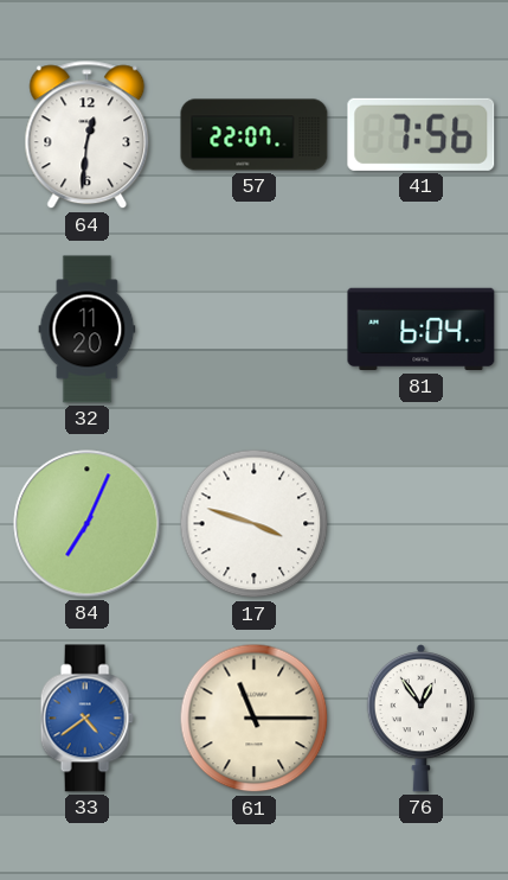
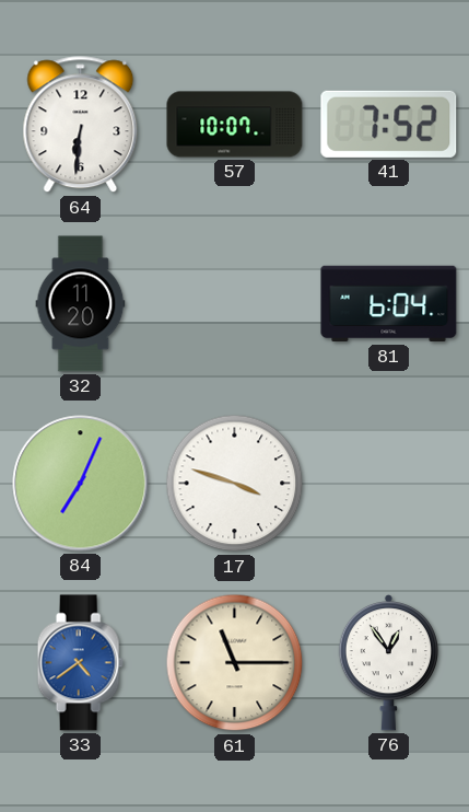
64: 12:31 -> 6:31
57: 22:07 -> 10:07
41: 7:56 -> 7:52
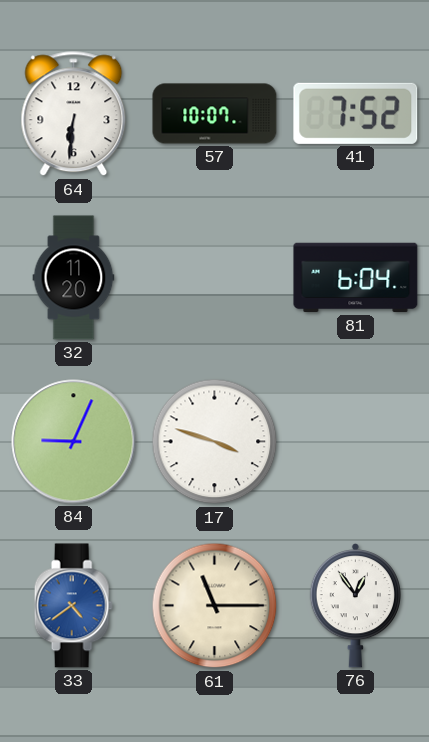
84: 7:04 -> 9:04
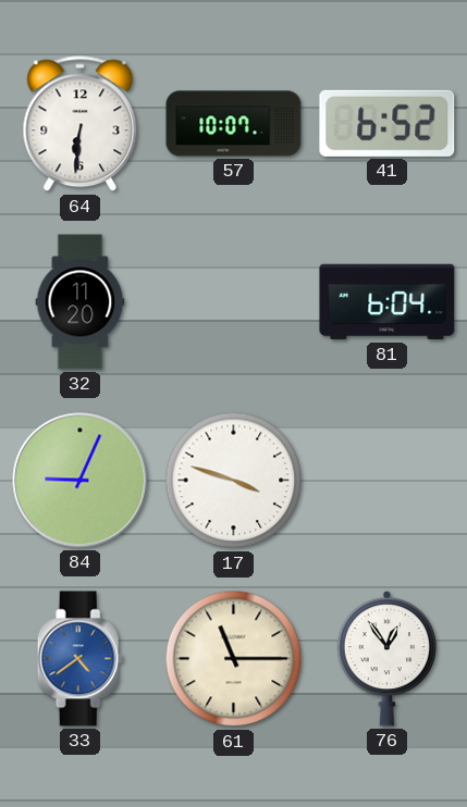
41: 7:52 -> 6:52
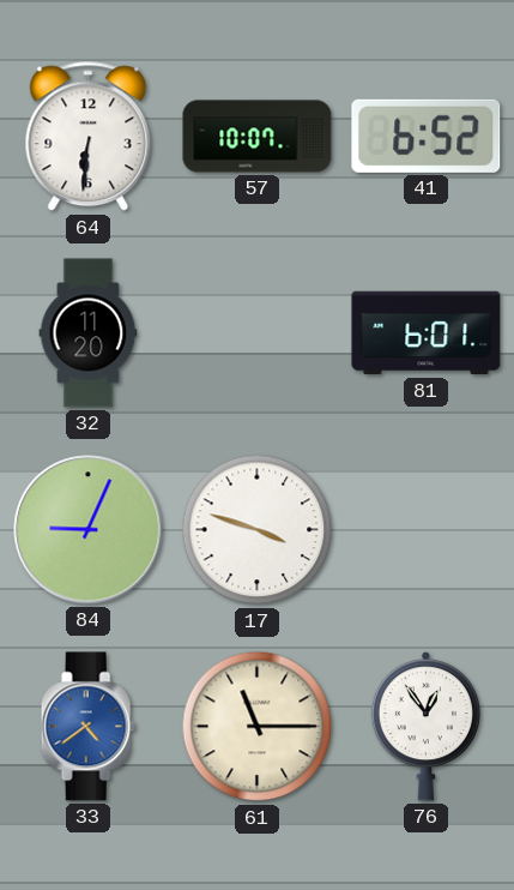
81: 6:04 -> 6:01
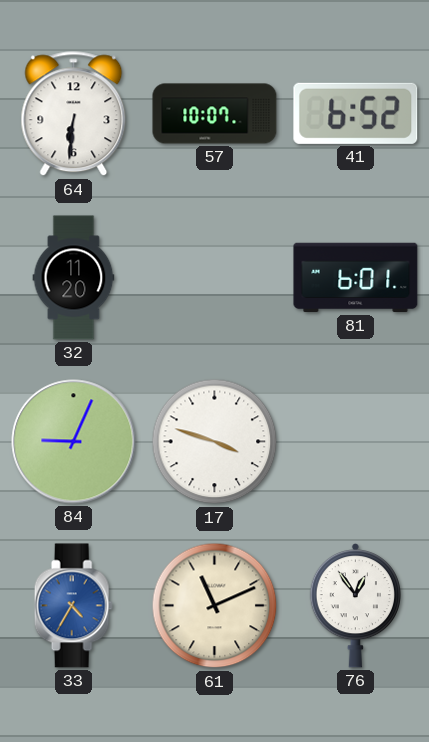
33: 4:39 -> 4:35
61: 11:15 -> 11:11
